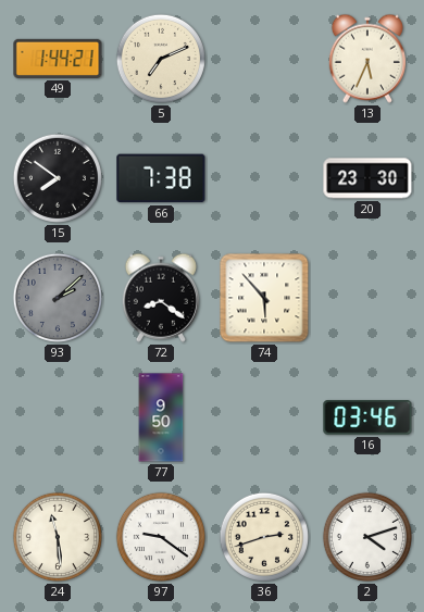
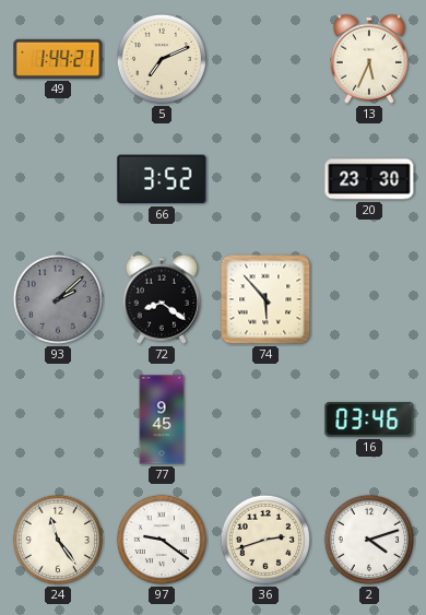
15: 7:51 -> none
66: 7:38 -> 3:52
77: 9:50 -> 9:45
24: 11:29 -> 11:24
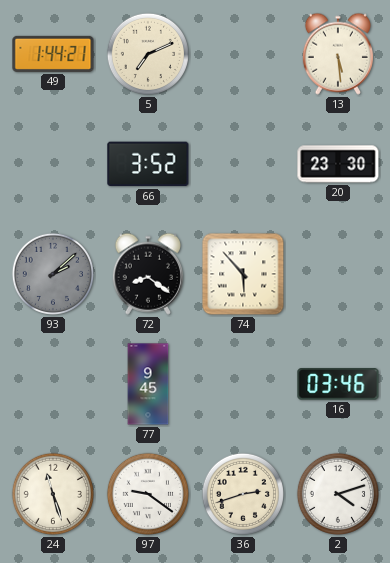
13: 5:34 -> 5:29
24: 11:24 -> 11:27
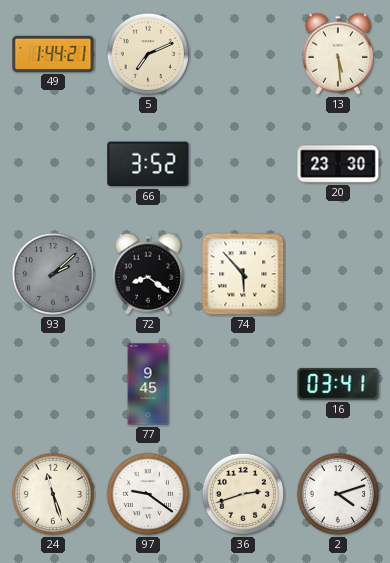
16: 03:46 -> 03:41
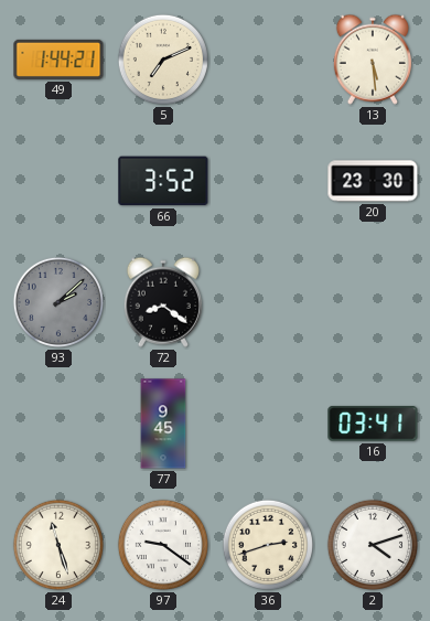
74: 5:53 -> none
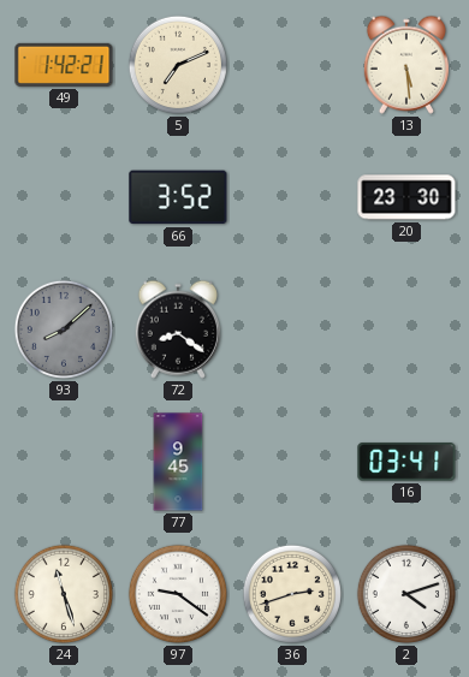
49: 1:44 -> 1:42
93: 2:08 -> 8:08
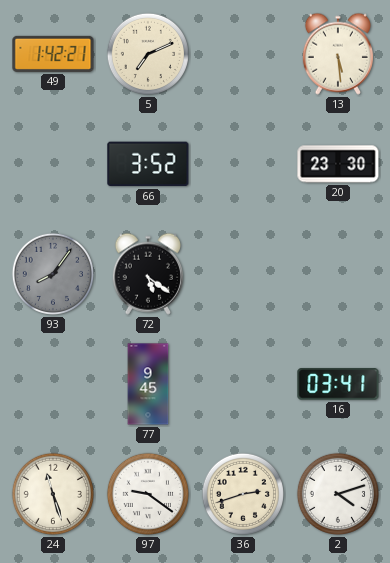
93: 8:08 -> 8:06
72: 8:21 -> 5:21
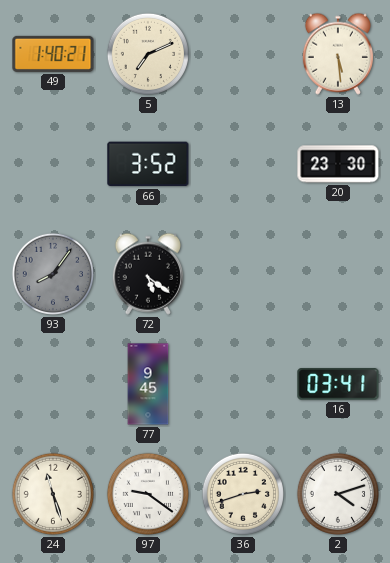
49: 1:42 -> 1:40
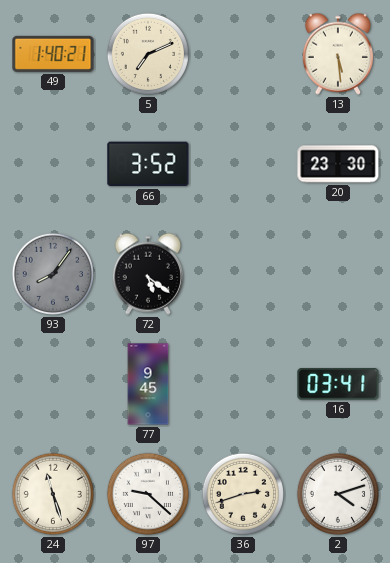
97: 9:21 -> 9:22
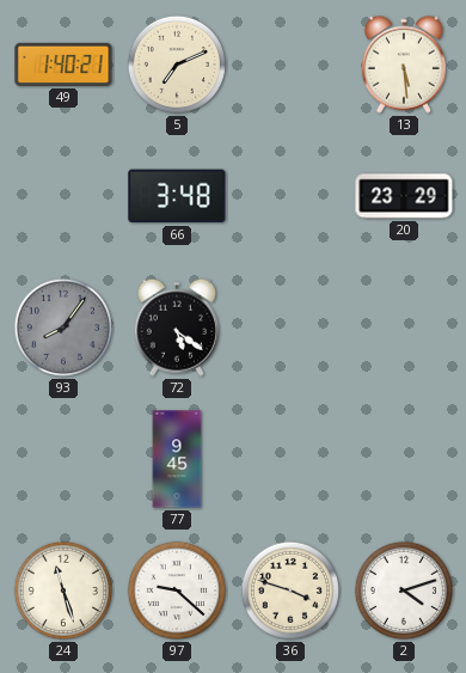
66: 3:52 -> 3:48
20: 23:30 -> 23:29
16: 03:41 -> none
36: 2:42 -> 3:48
